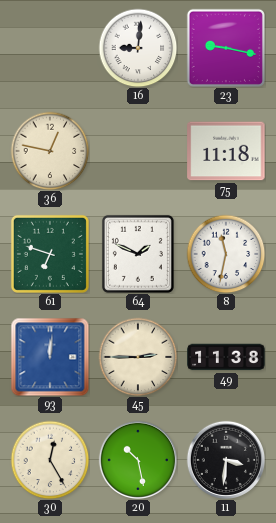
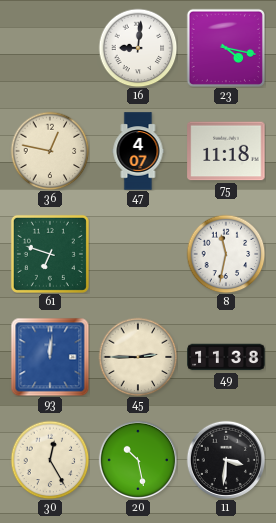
23: 9:17 -> 4:17
47: none -> 4:07
64: 1:49 -> none
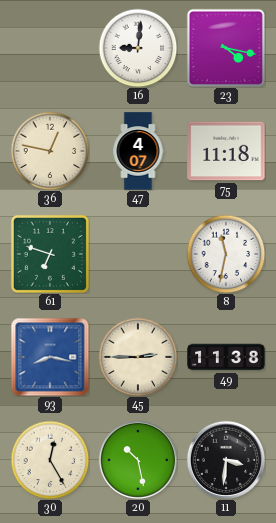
93: 12:01 -> 8:17
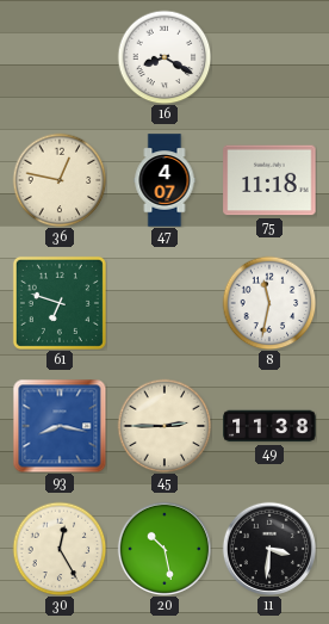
16: 9:01 -> 8:20
23: 4:17 -> none
